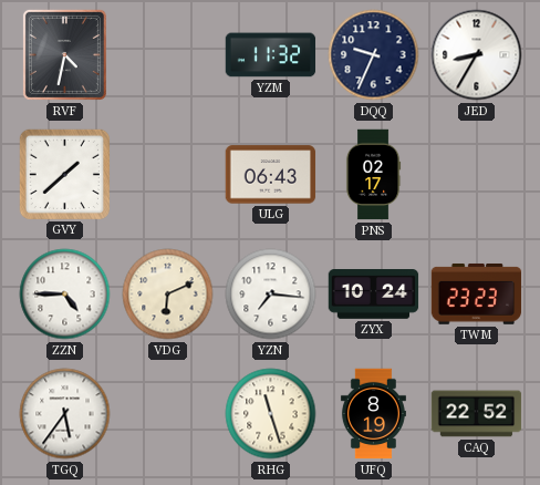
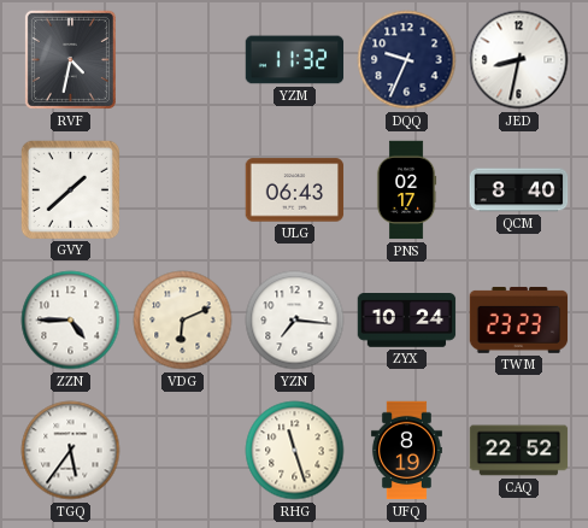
JED: 8:35 -> 8:32
QCM: none -> 8:40
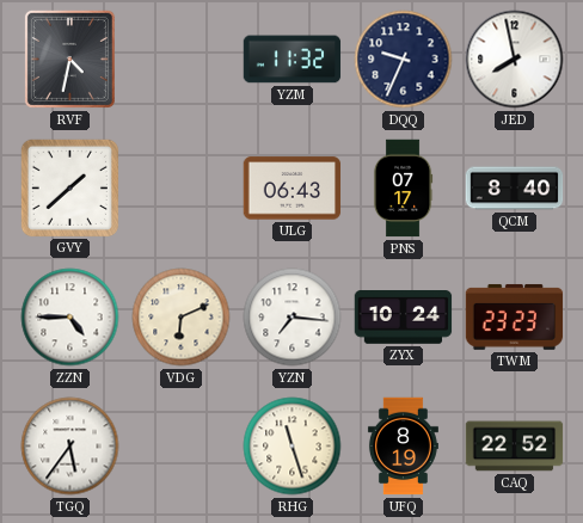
JED: 8:32 -> 7:58
PNS: 02:17 -> 07:17
